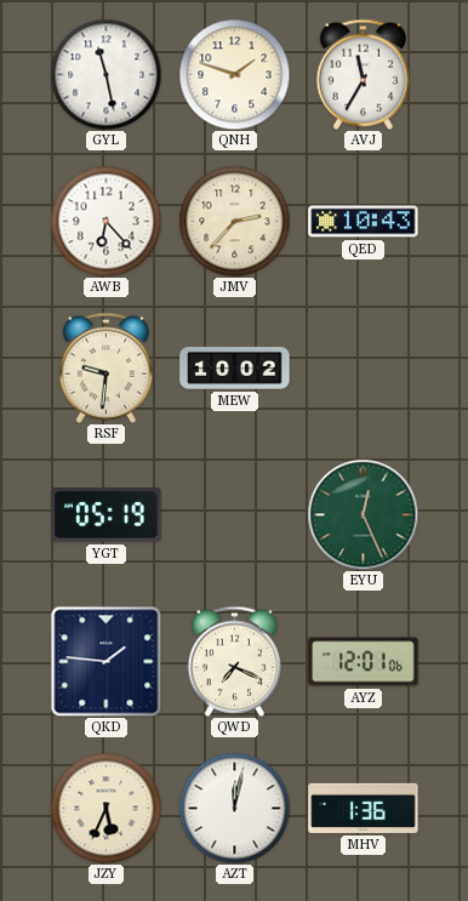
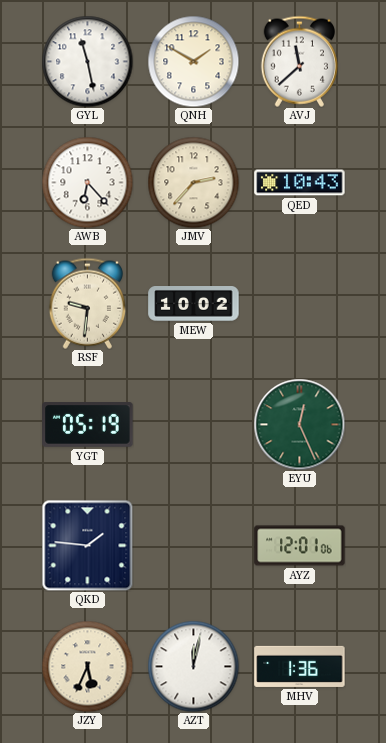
QNH: 1:48 -> 1:50
AVJ: 11:35 -> 11:38
QWD: 7:19 -> none
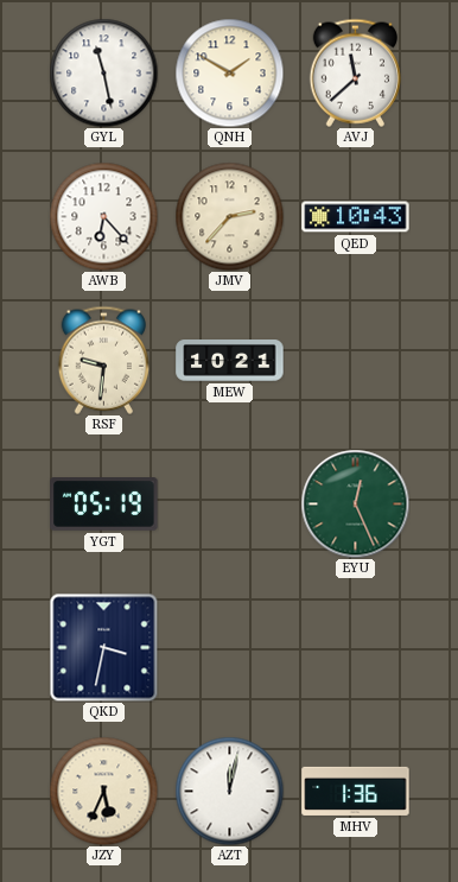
MEW: 10:02 -> 10:21
QKD: 1:46 -> 3:32
AYZ: 12:01 -> none
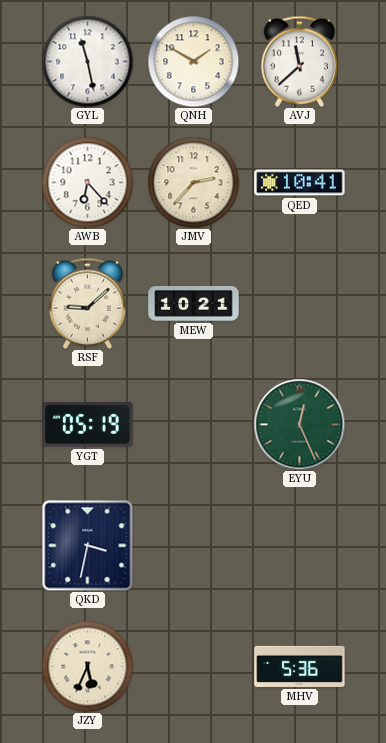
QED: 10:43 -> 10:41
RSF: 9:31 -> 9:08
AZT: 12:02 -> none
MHV: 1:36 -> 5:36
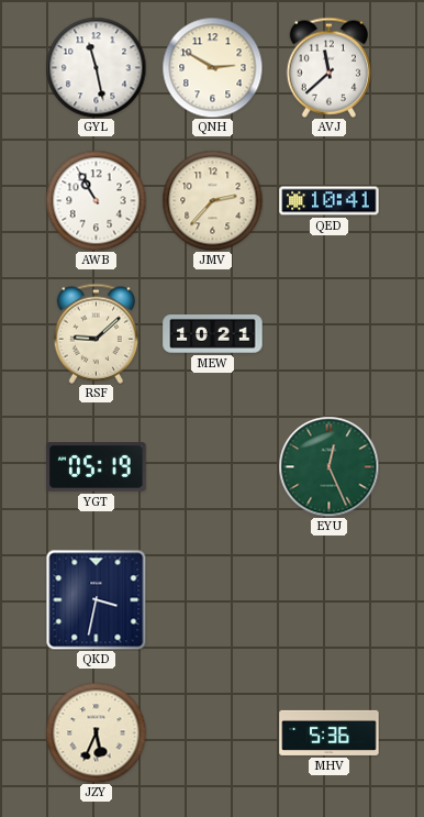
QNH: 1:50 -> 2:50
AWB: 6:23 -> 10:55
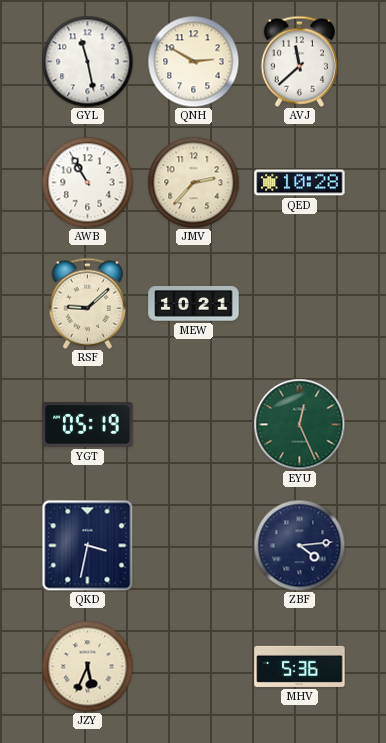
QED: 10:41 -> 10:28
ZBF: none -> 4:14
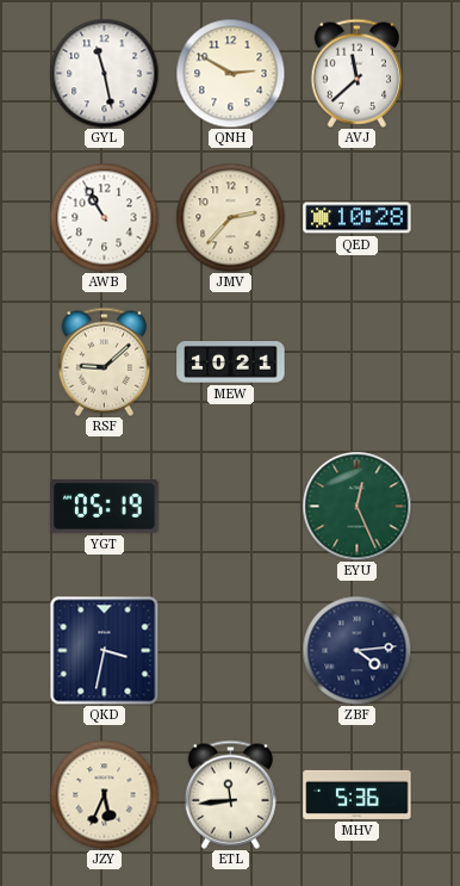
ETL: none -> 11:44
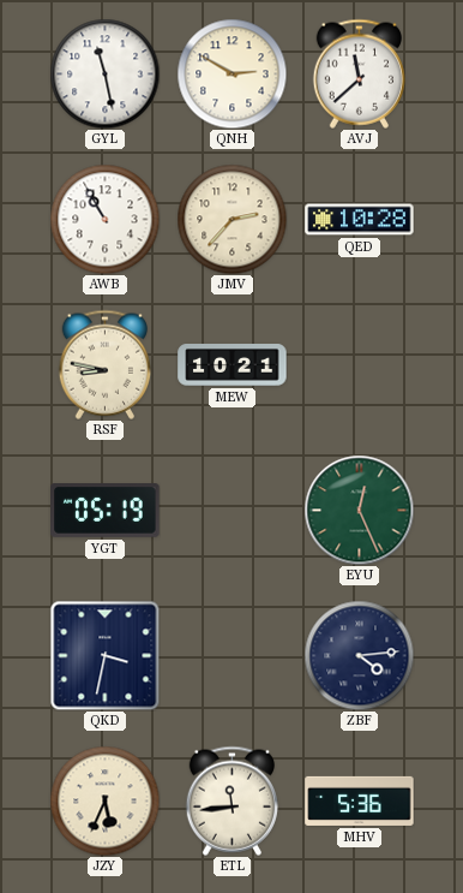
RSF: 9:08 -> 8:47
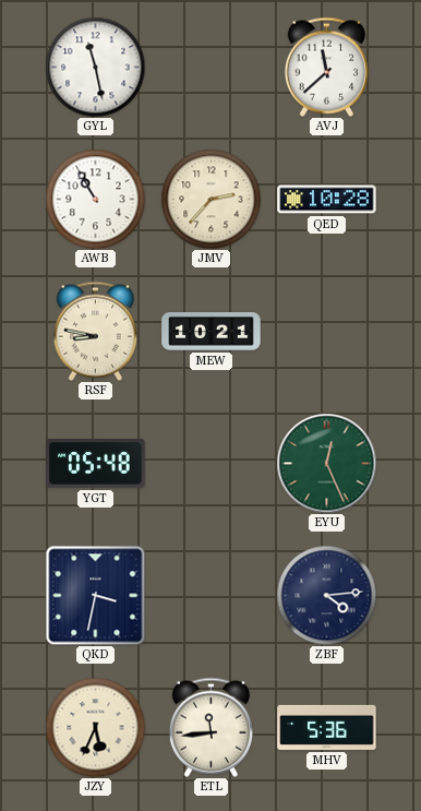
QNH: 2:50 -> none
YGT: 05:19 -> 05:48
